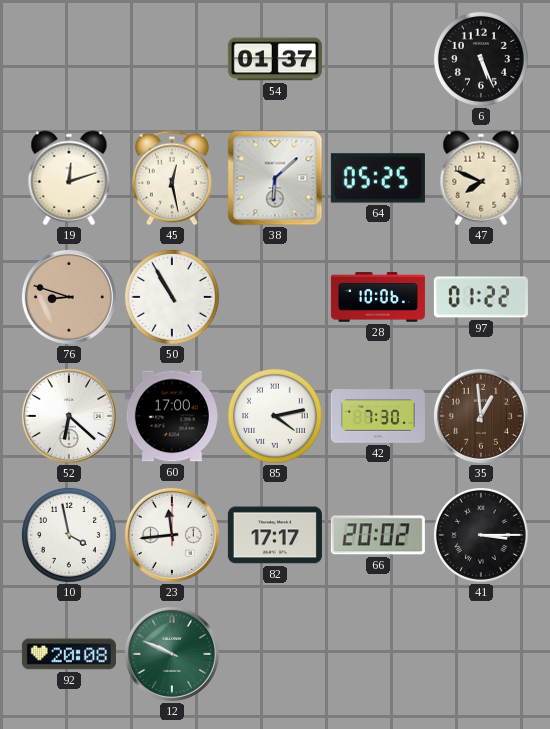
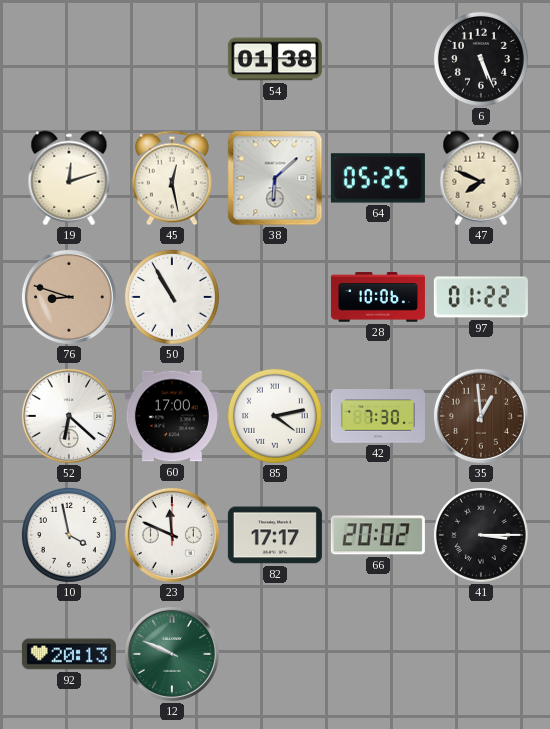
54: 01:37 -> 01:38
23: 11:44 -> 11:49
92: 20:08 -> 20:13
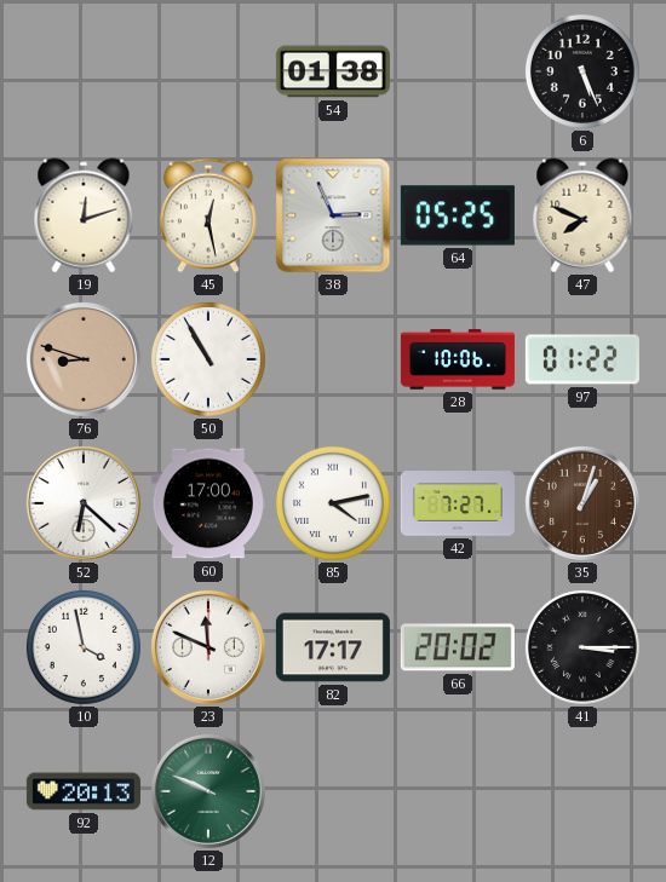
38: 6:08 -> 2:56
42: 7:30 -> 7:27
35: 12:59 -> 1:03
